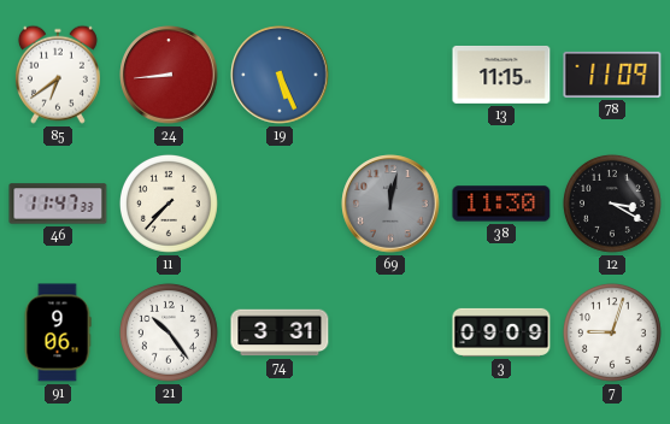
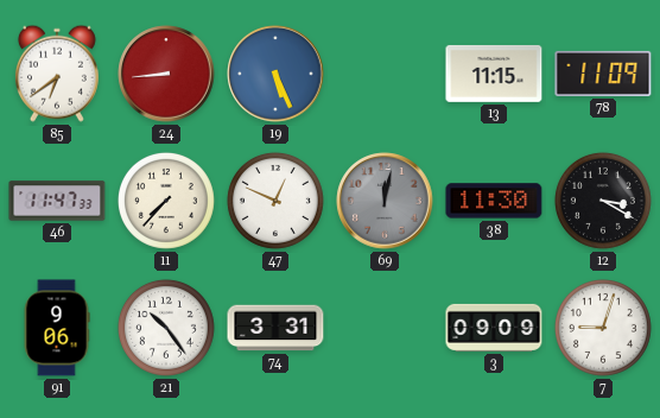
47: none -> 12:49
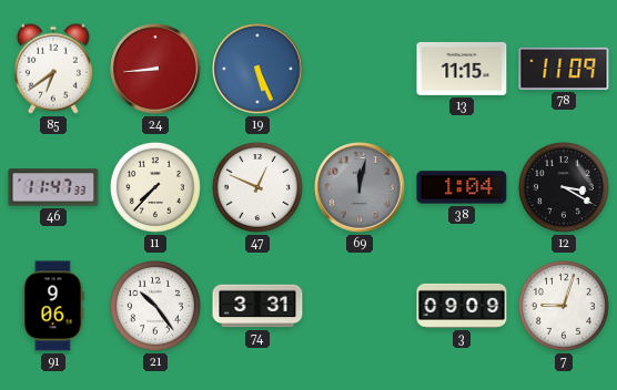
38: 11:30 -> 1:04
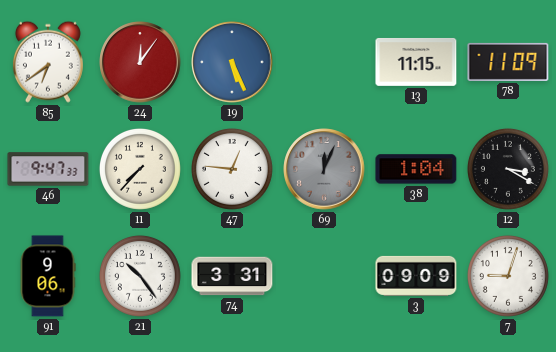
24: 8:44 -> 12:06
46: 11:47 -> 9:47
47: 12:49 -> 12:46
69: 12:02 -> 12:04
